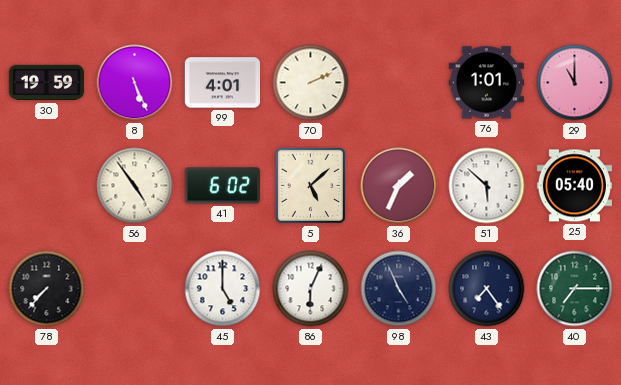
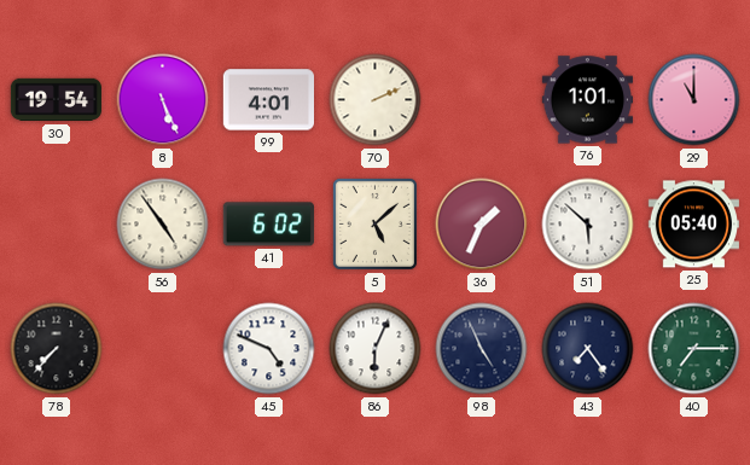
30: 19:59 -> 19:54
45: 5:00 -> 4:49
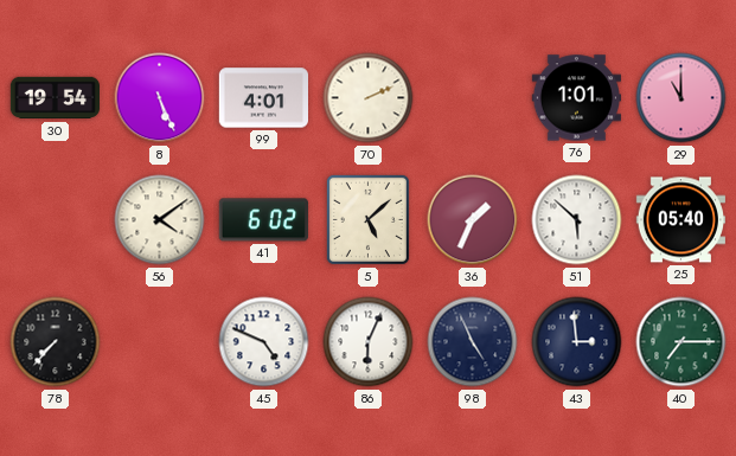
56: 4:54 -> 4:09
43: 7:24 -> 2:59
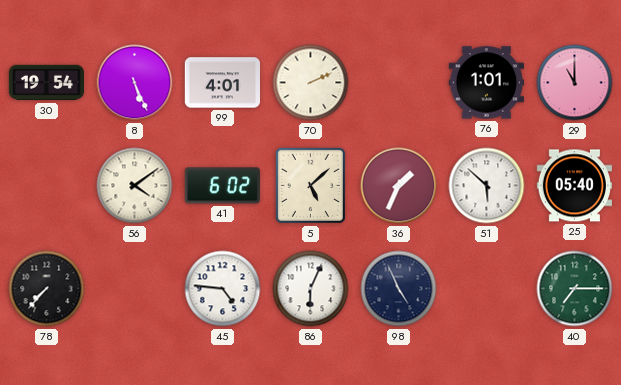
45: 4:49 -> 4:46
43: 2:59 -> none
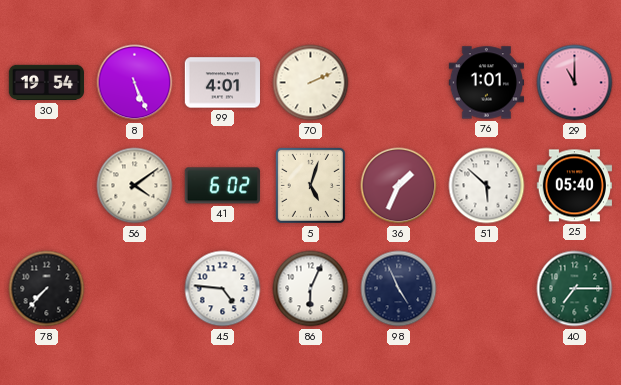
5: 5:08 -> 5:03
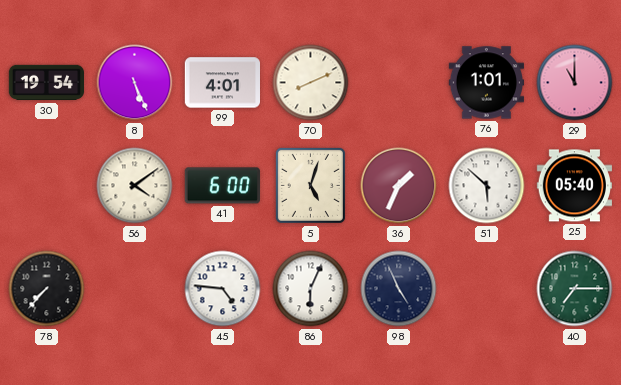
70: 2:11 -> 8:11
41: 6:02 -> 6:00
